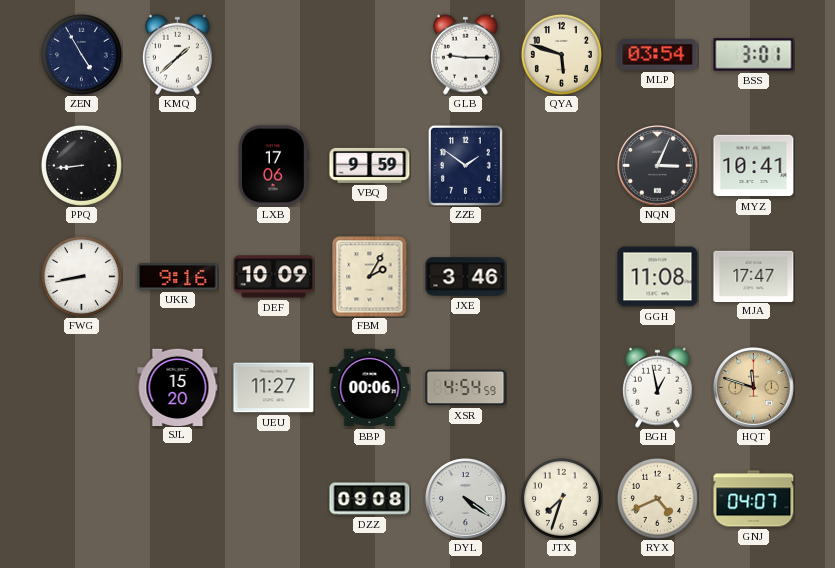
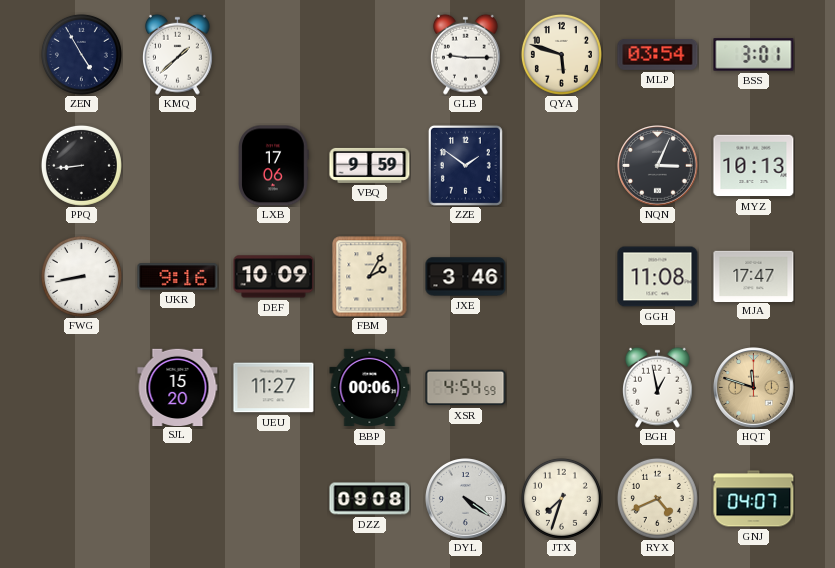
MYZ: 10:41 -> 10:13
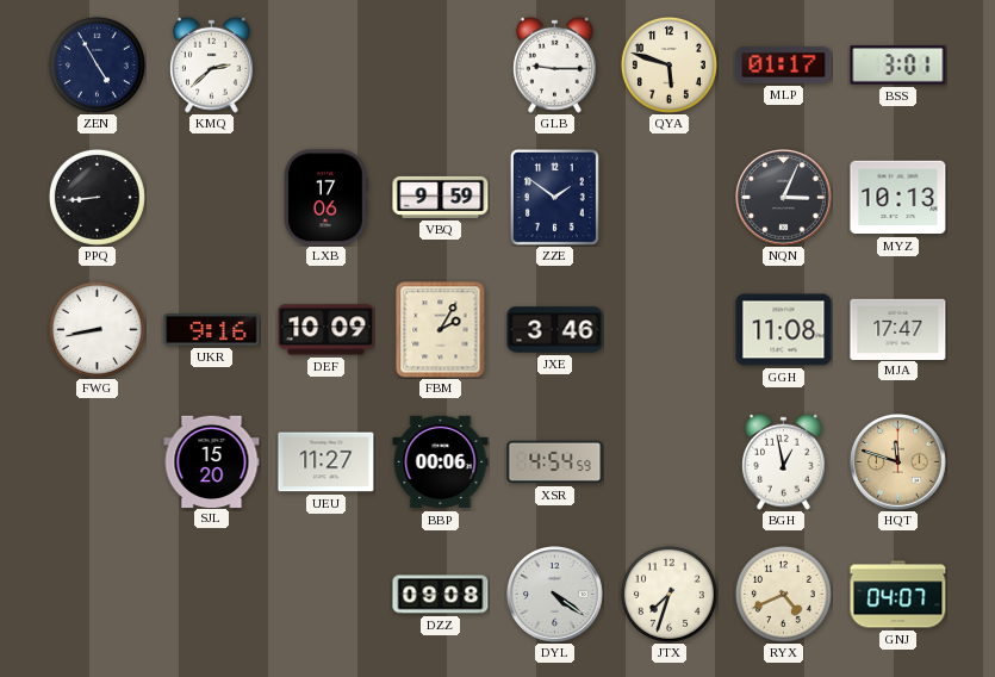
KMQ: 1:38 -> 2:38
MLP: 03:54 -> 01:17
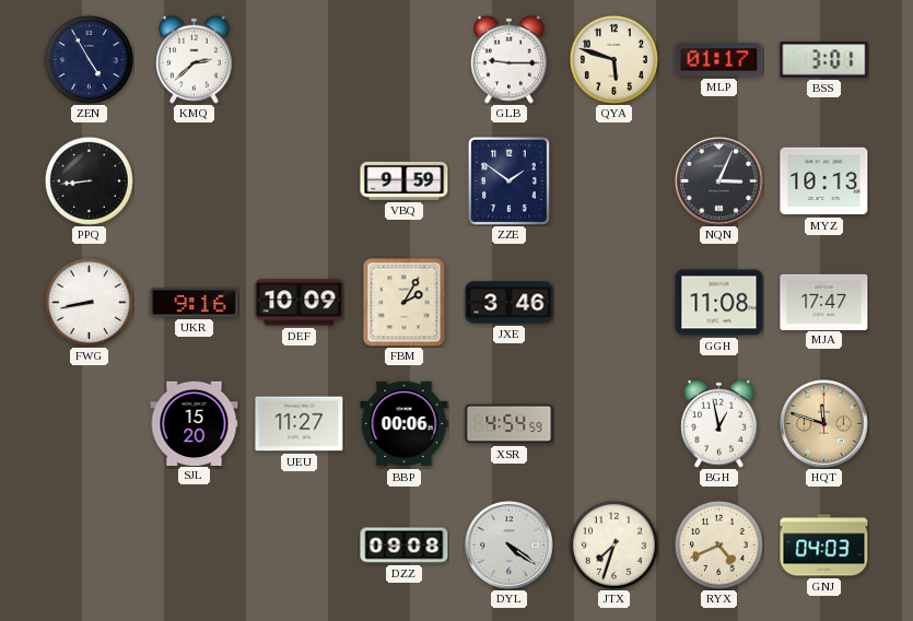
LXB: 17:06 -> none
GNJ: 04:07 -> 04:03
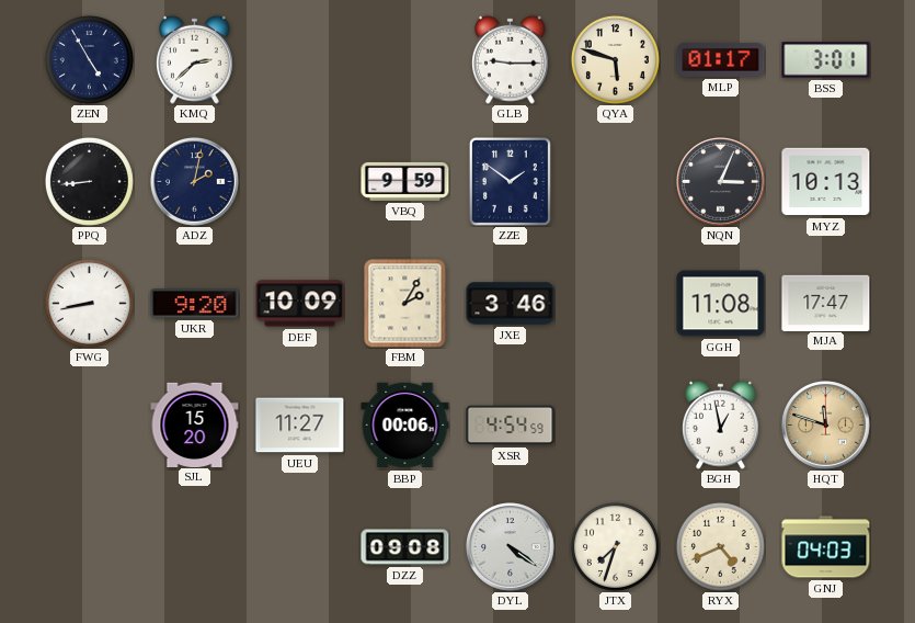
ADZ: none -> 2:02
UKR: 9:16 -> 9:20
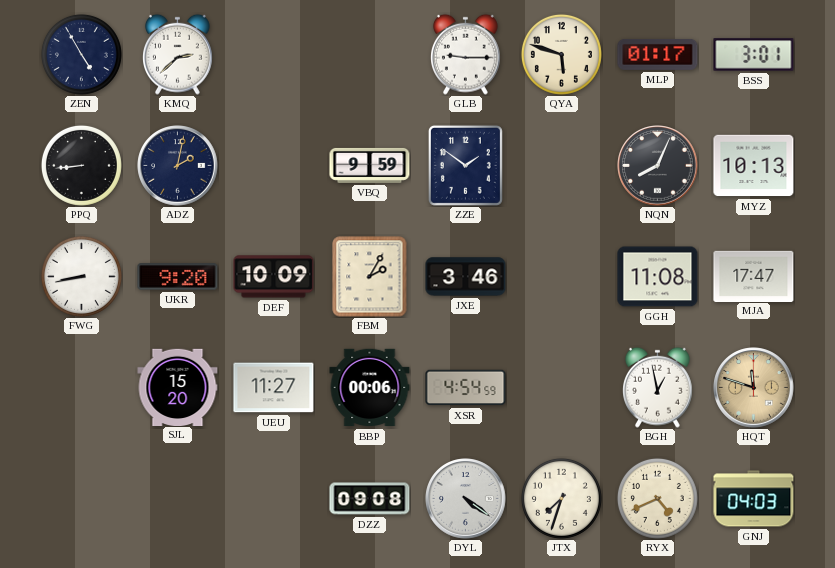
NQN: 3:04 -> 8:04
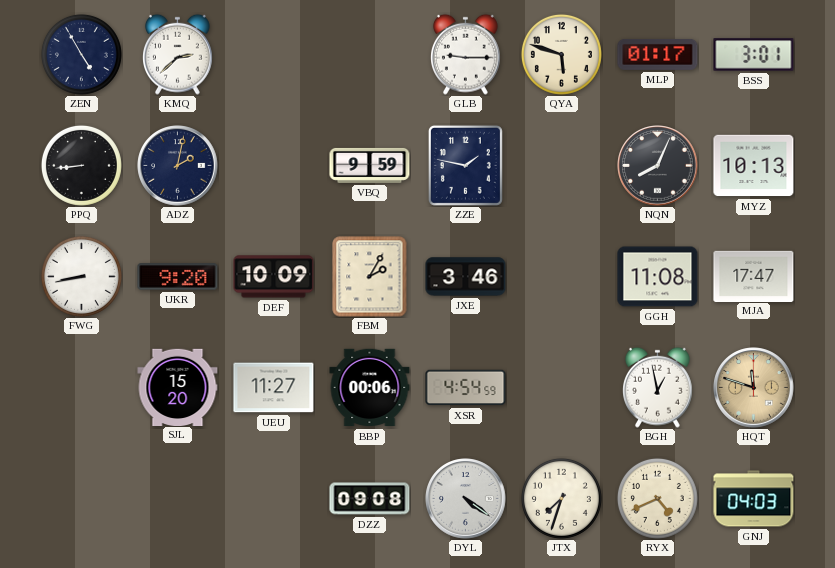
ZZE: 1:51 -> 1:47
